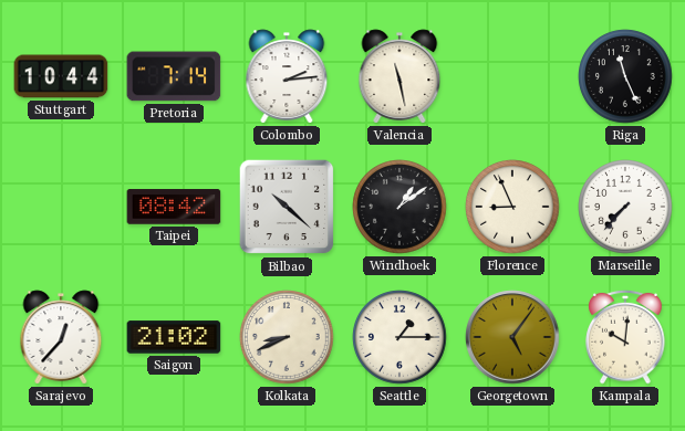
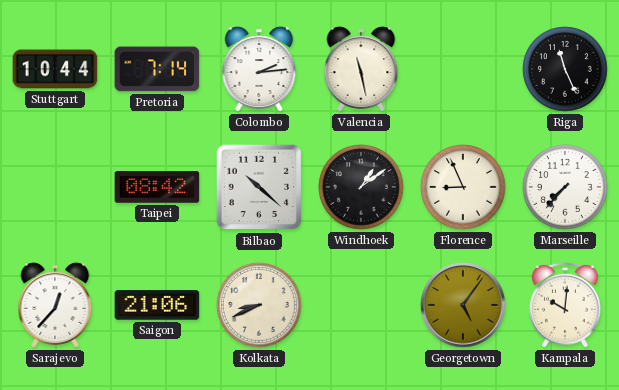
Saigon: 21:02 -> 21:06
Seattle: 1:15 -> none
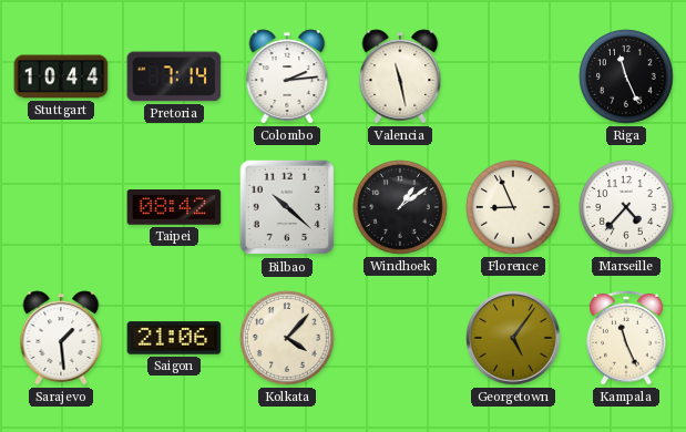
Marseille: 7:37 -> 4:37
Sarajevo: 12:37 -> 1:29
Kolkata: 8:41 -> 4:07
Kampala: 10:01 -> 11:26
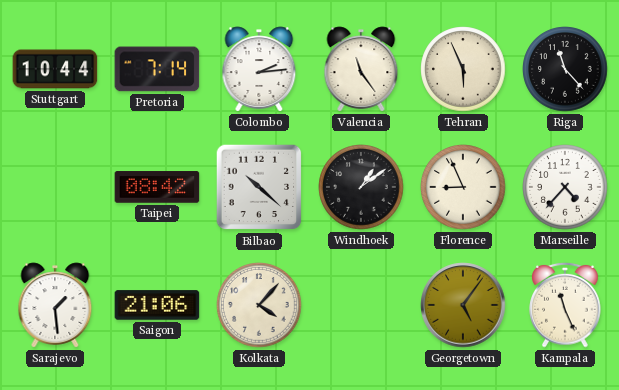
Valencia: 11:28 -> 11:24
Tehran: none -> 5:56
Riga: 11:26 -> 11:23
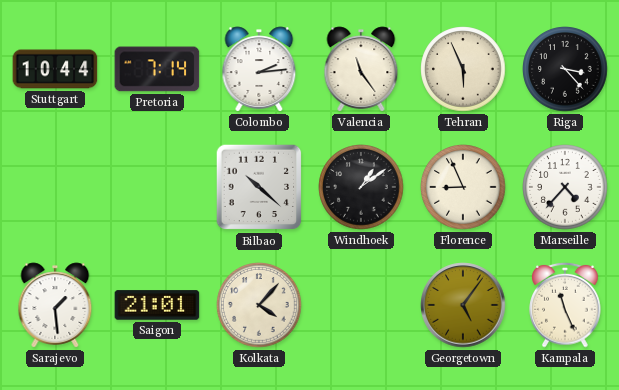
Riga: 11:23 -> 3:23
Taipei: 08:42 -> none
Saigon: 21:06 -> 21:01
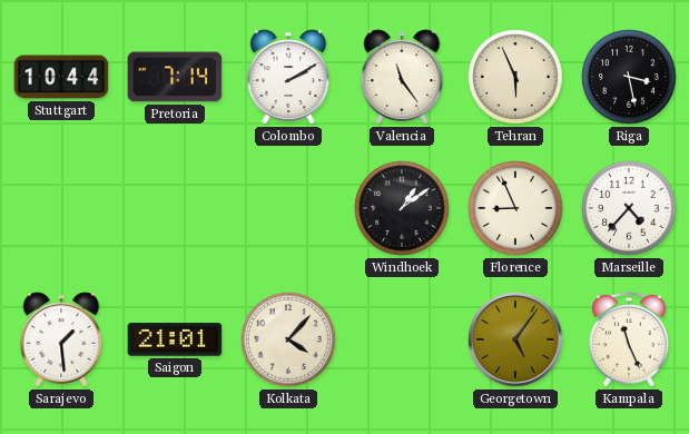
Colombo: 2:14 -> 2:10
Riga: 3:23 -> 3:28
Bilbao: 10:22 -> none
